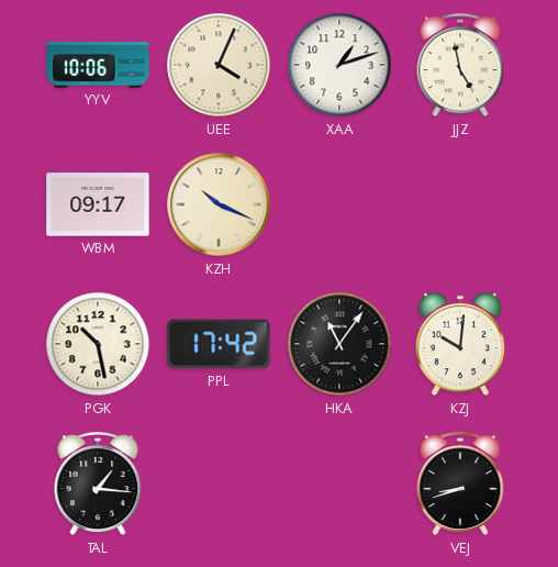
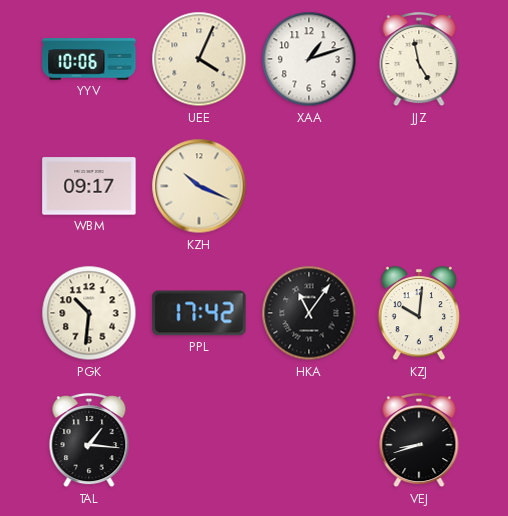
PGK: 10:28 -> 10:31
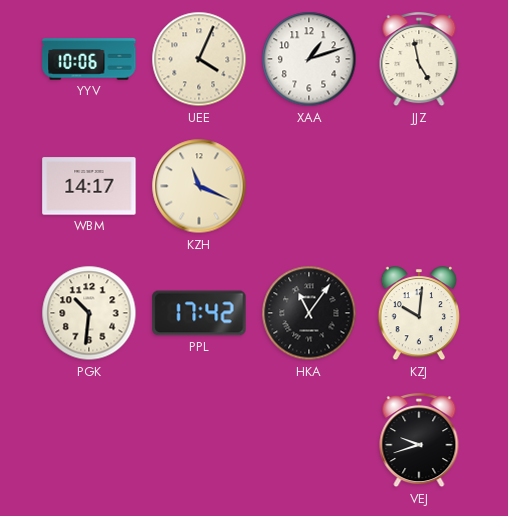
WBM: 09:17 -> 14:17
KZH: 10:19 -> 11:19
TAL: 1:16 -> none
VEJ: 8:42 -> 9:42
